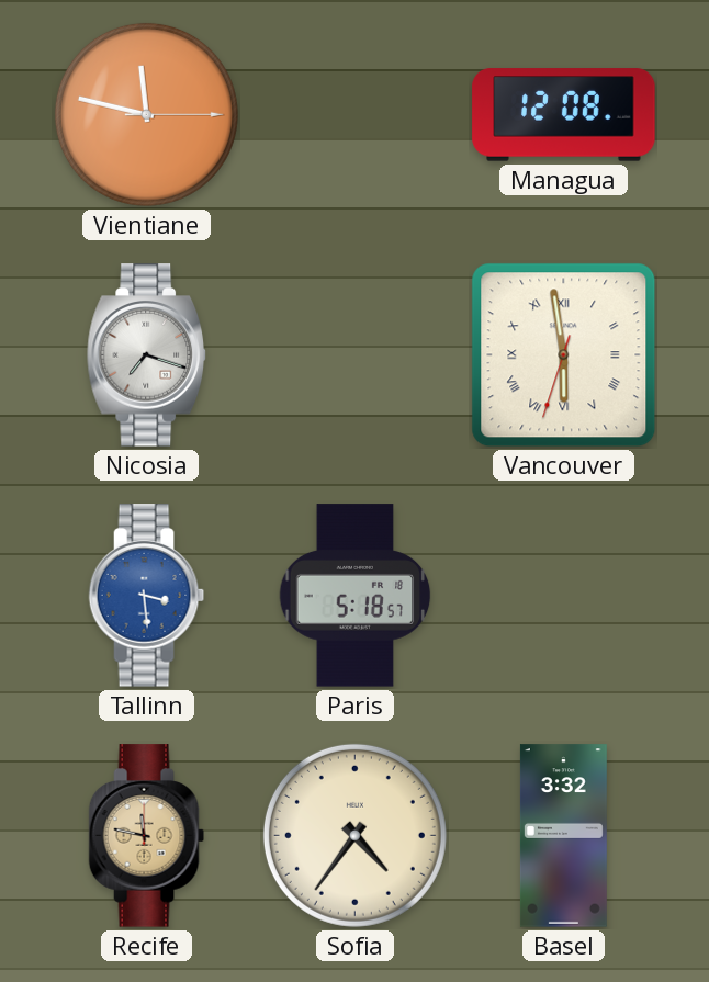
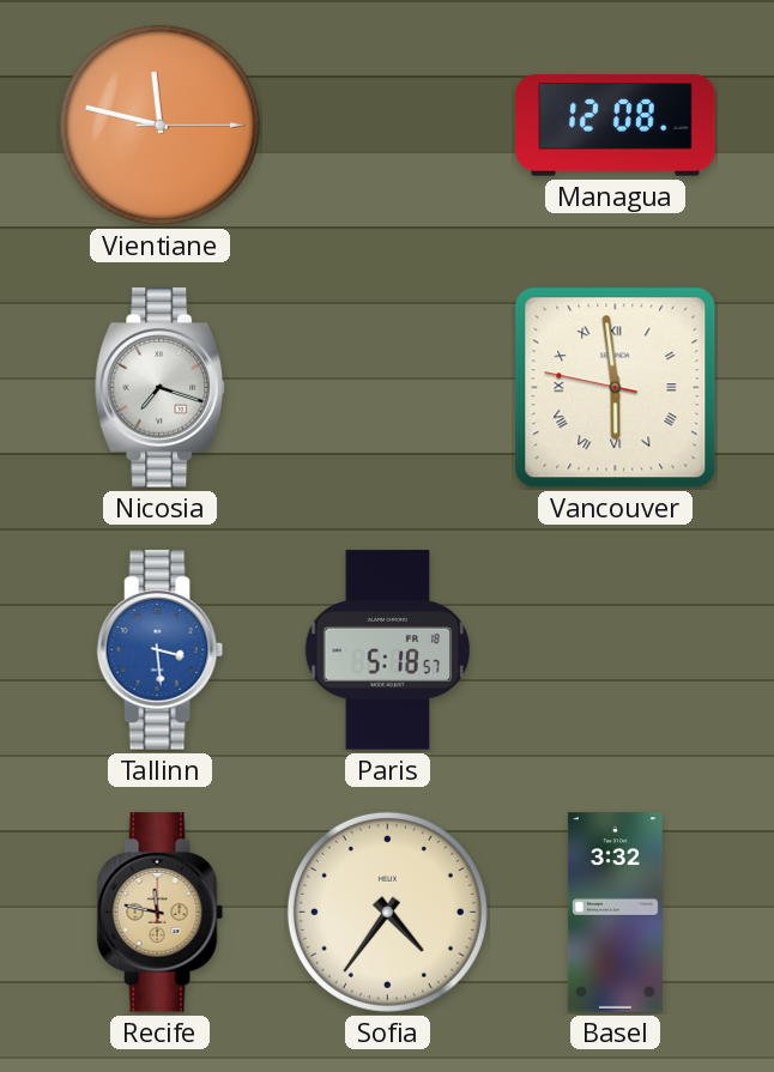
Vancouver: 5:58:33 -> 5:58:47
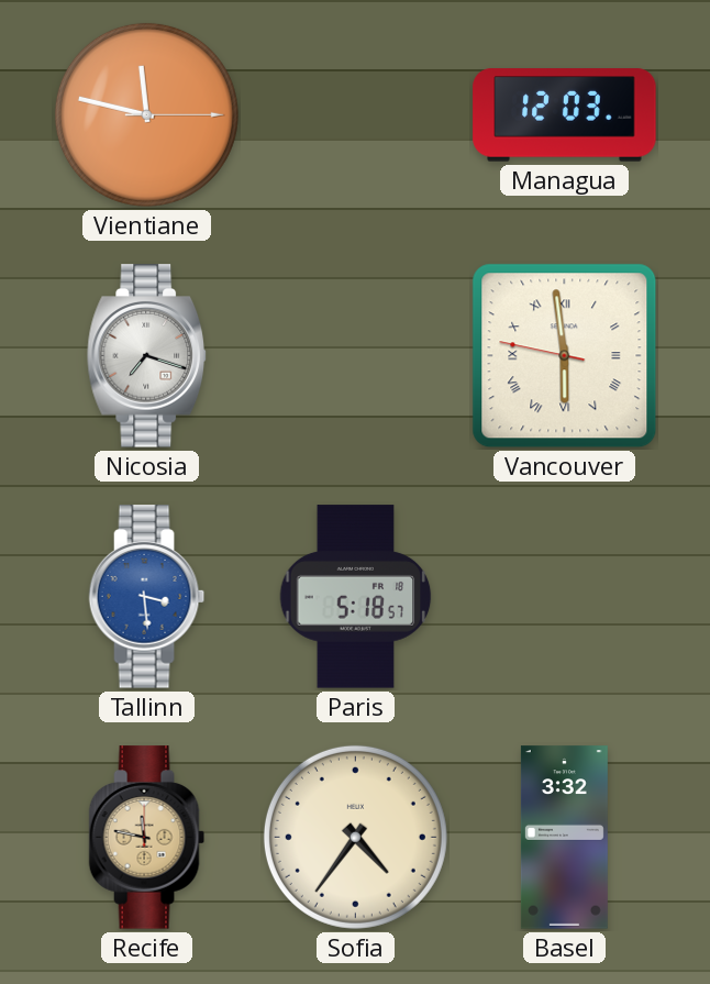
Managua: 12:08 -> 12:03
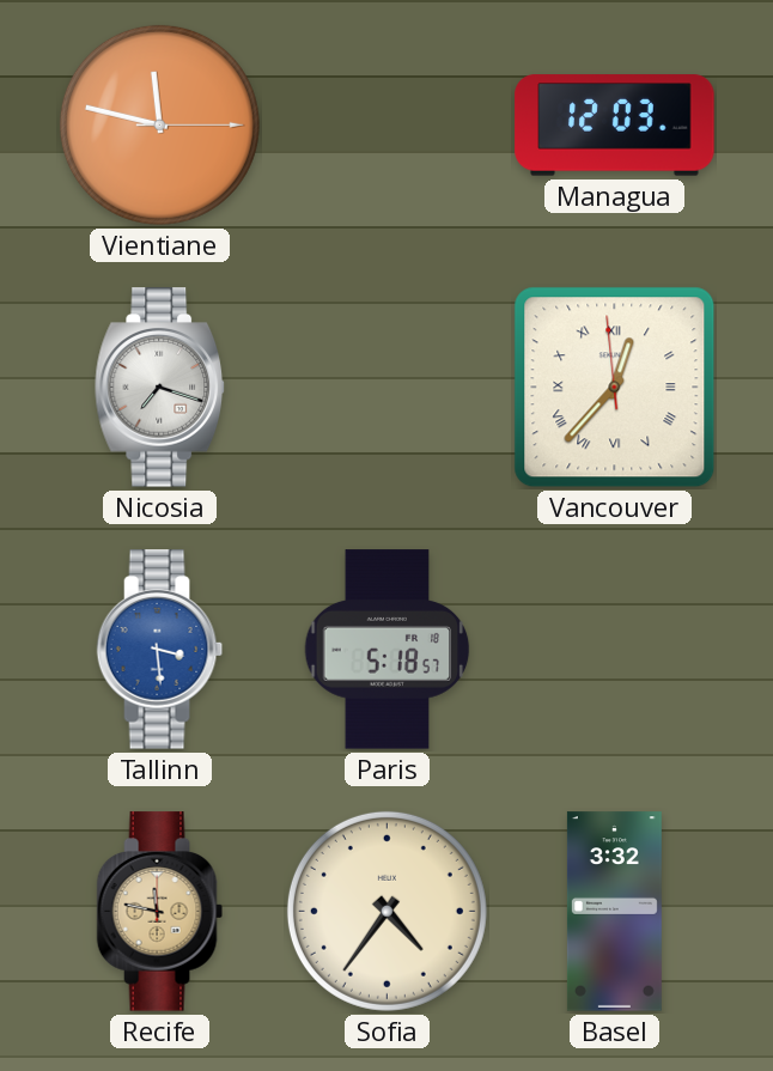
Vancouver: 5:58 -> 12:36
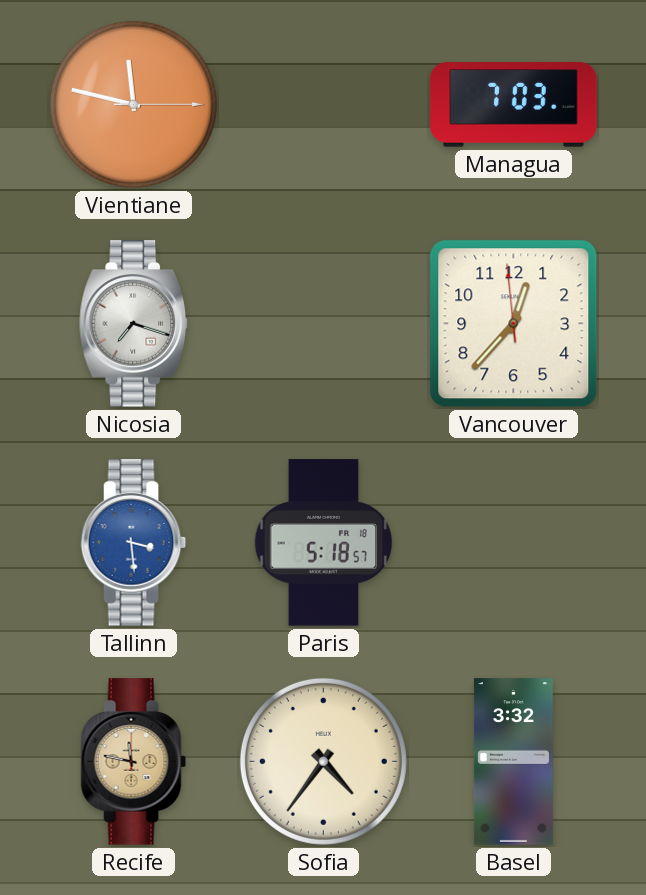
Managua: 12:03 -> 7:03
Vancouver numerals: Roman -> Arabic
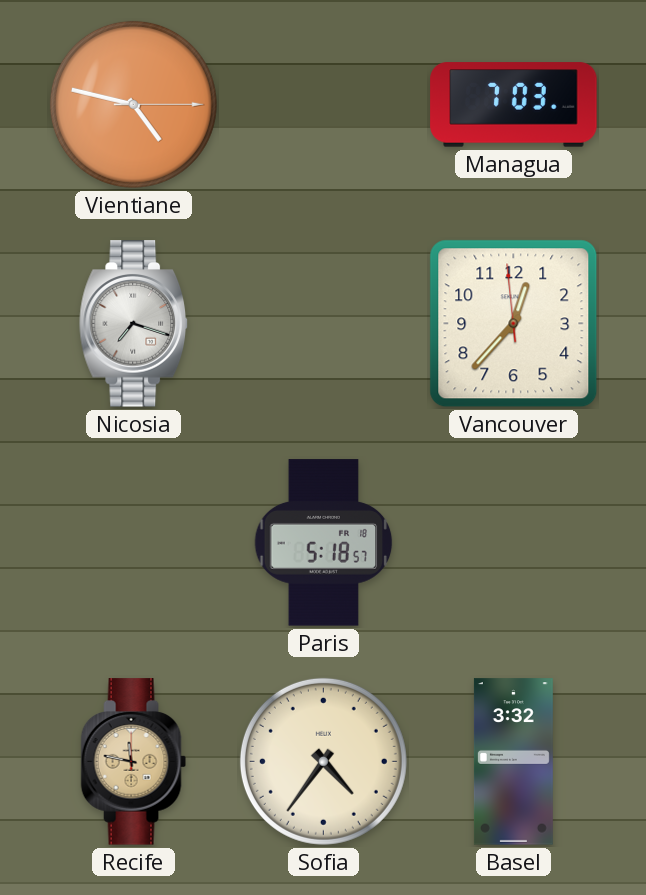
Vientiane: 11:47 -> 4:47
Tallinn: 3:29 -> none
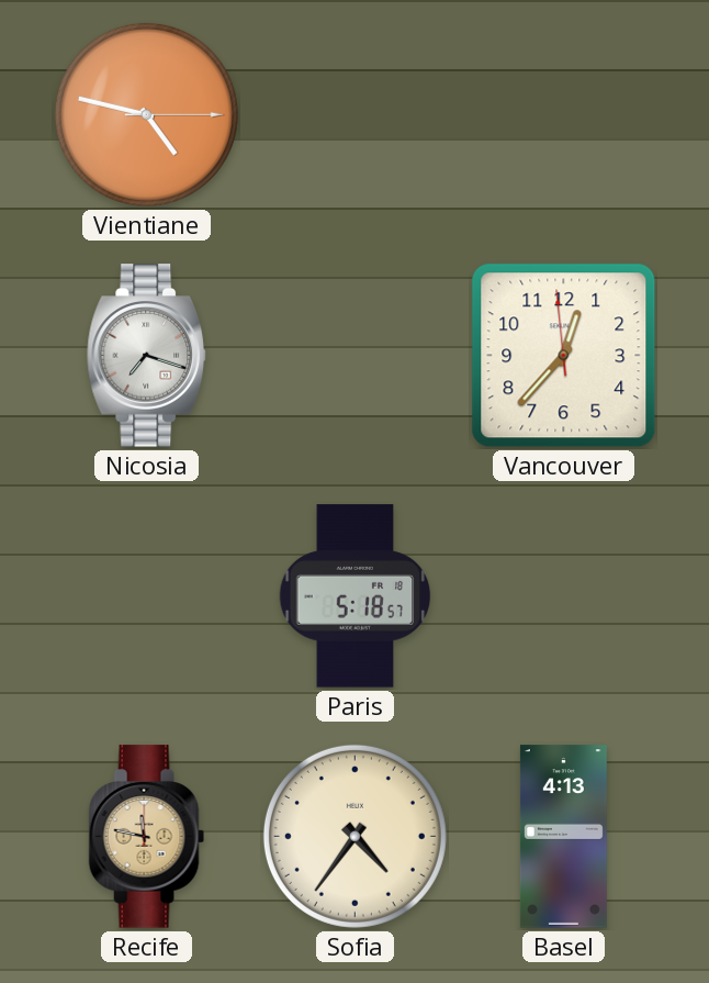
Managua: 7:03 -> none
Basel: 3:32 -> 4:13
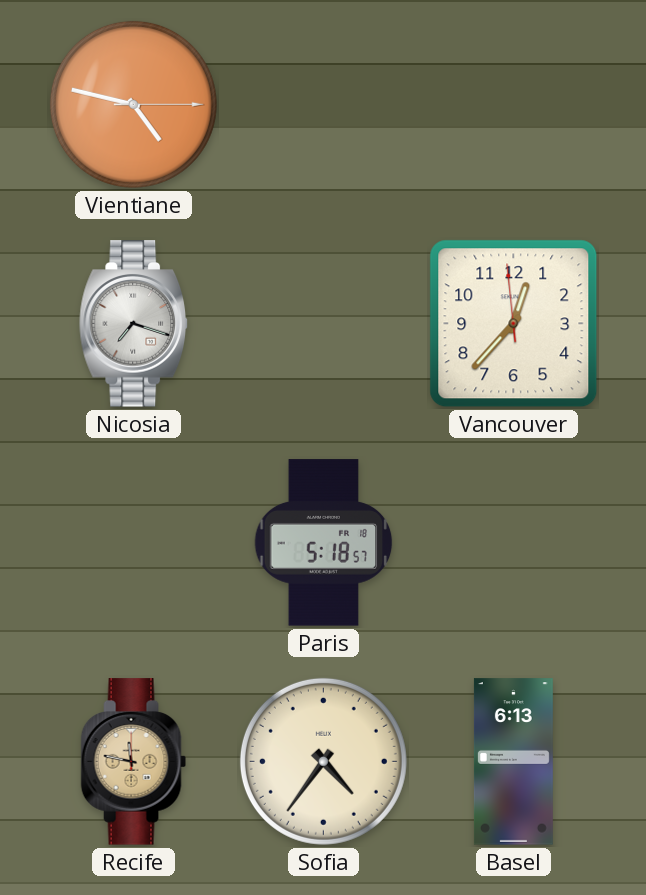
Basel: 4:13 -> 6:13
